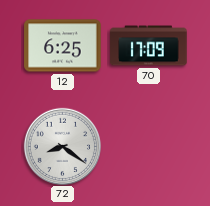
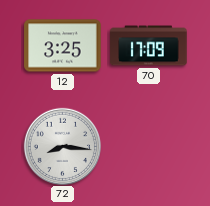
12: 6:25 -> 3:25
72: 8:21 -> 8:16
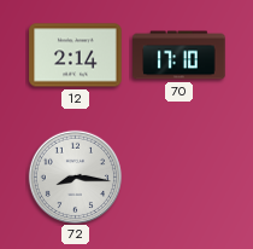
12: 3:25 -> 2:14
70: 17:09 -> 17:10
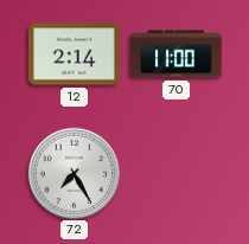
70: 17:10 -> 11:00
72: 8:16 -> 7:25
